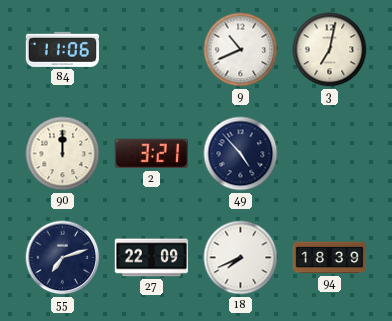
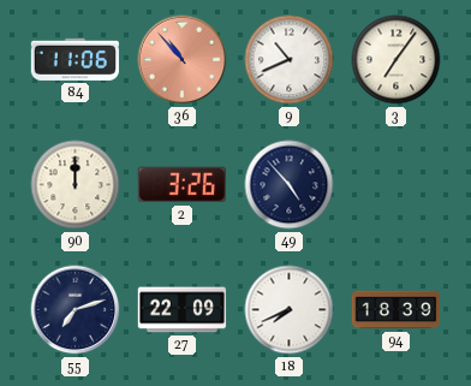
36: none -> 10:53
3: 7:02 -> 7:06
2: 3:21 -> 3:26
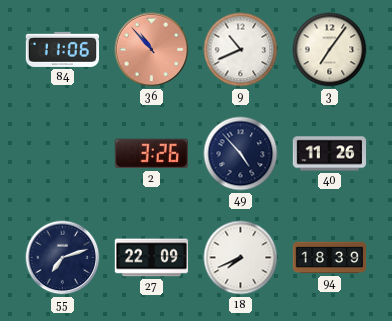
90: 12:00 -> none
40: none -> 11:26
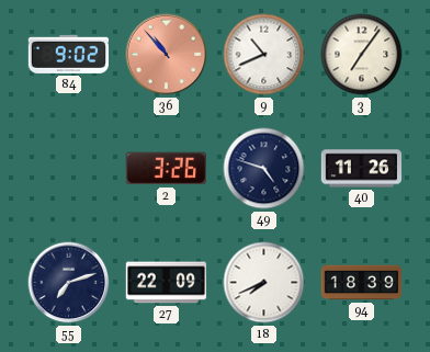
84: 11:06 -> 9:02
49: 4:53 -> 4:48
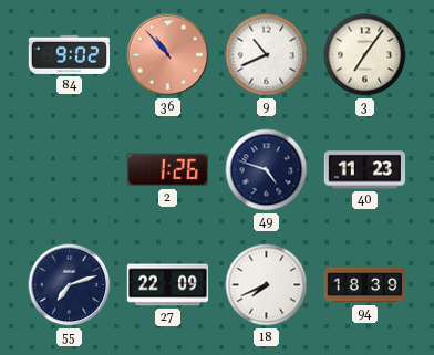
2: 3:26 -> 1:26
40: 11:26 -> 11:23
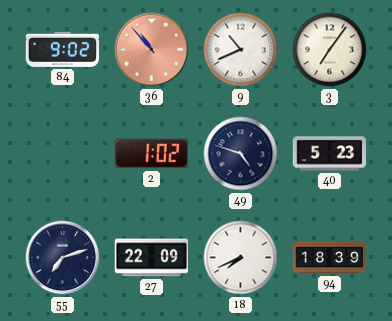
2: 1:26 -> 1:02
40: 11:23 -> 5:23
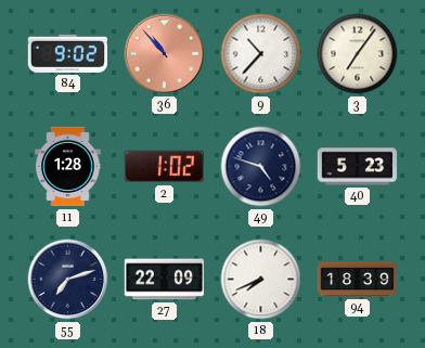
9: 10:41 -> 10:37
11: none -> 1:28
